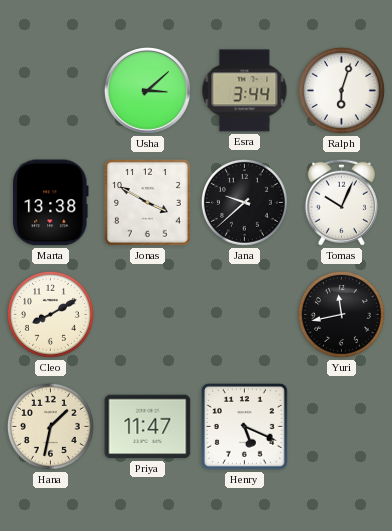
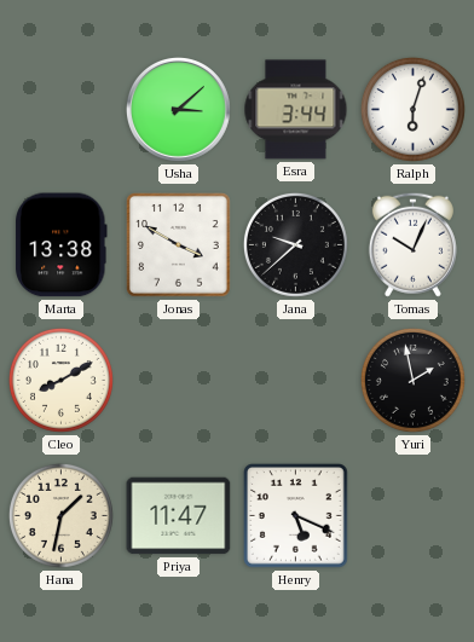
Yuri: 11:43 -> 1:58
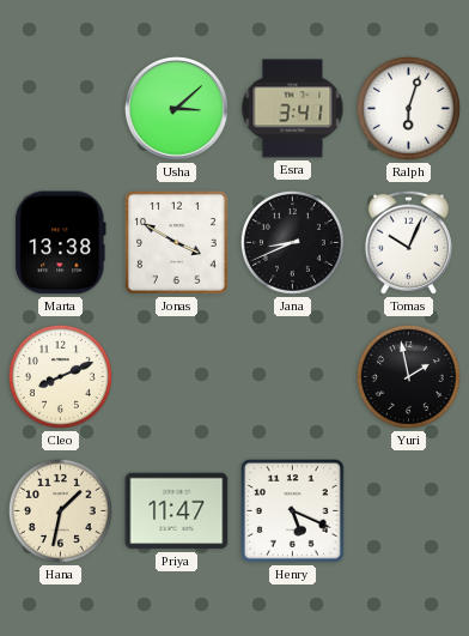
Esra: 3:44 -> 3:41
Jana: 9:38 -> 8:41
Cleo: 8:10 -> 8:11
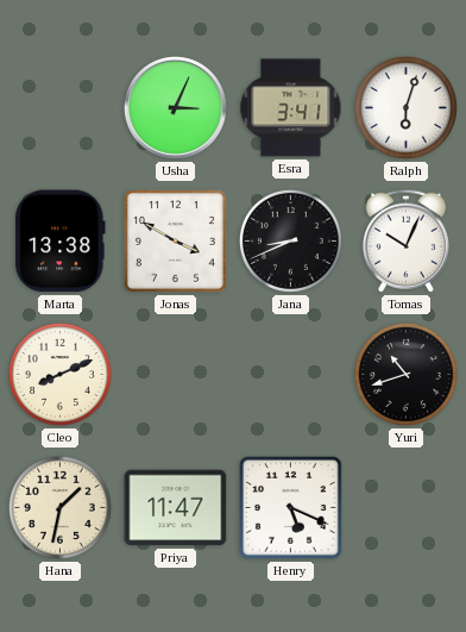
Usha: 3:08 -> 3:04
Yuri: 1:58 -> 10:42
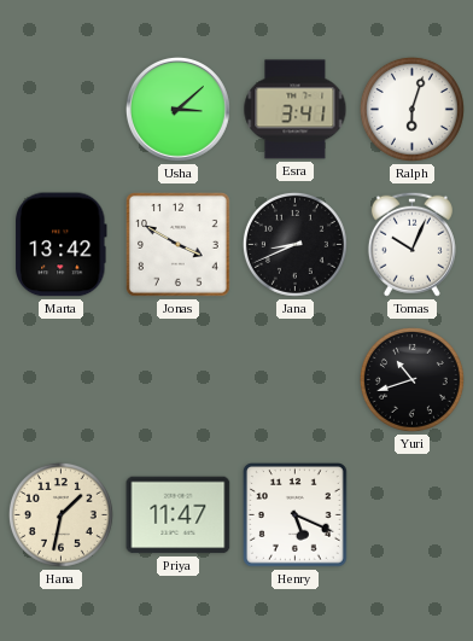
Usha: 3:04 -> 3:08
Marta: 13:38 -> 13:42
Cleo: 8:11 -> none
